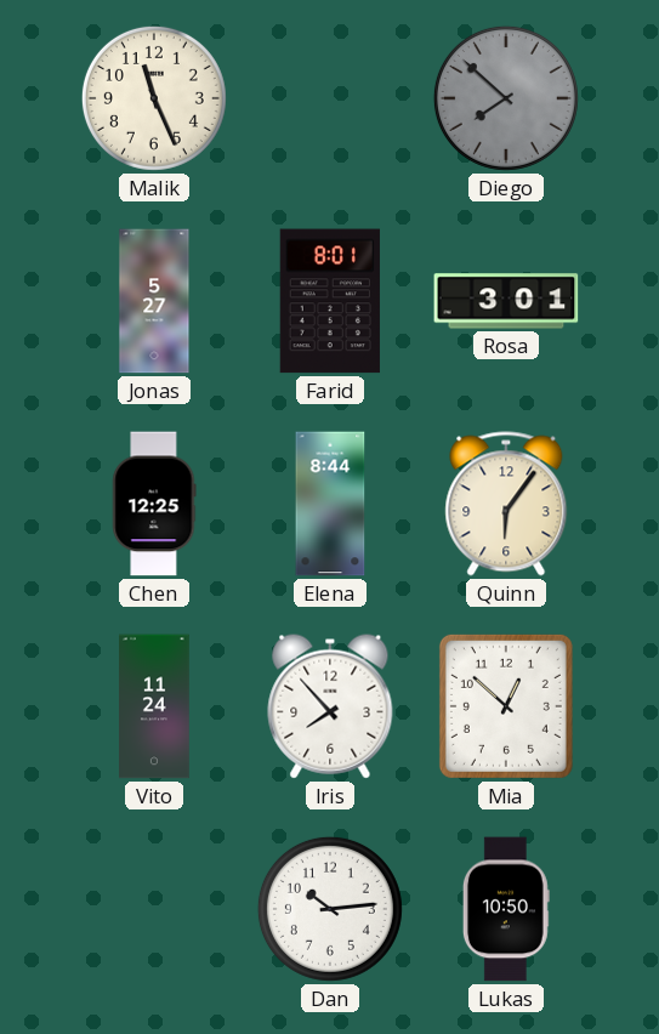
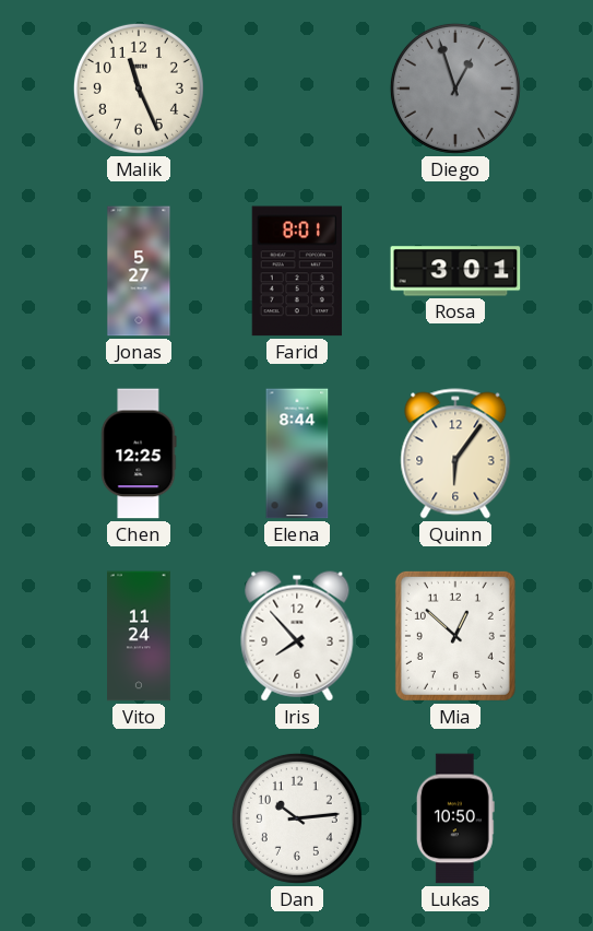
Diego: 7:52 -> 12:57
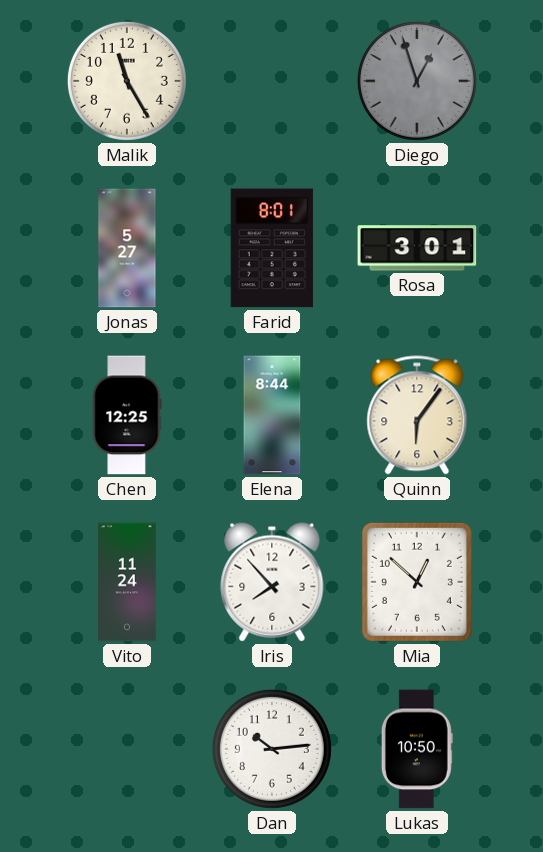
Malik: 11:26 -> 11:25
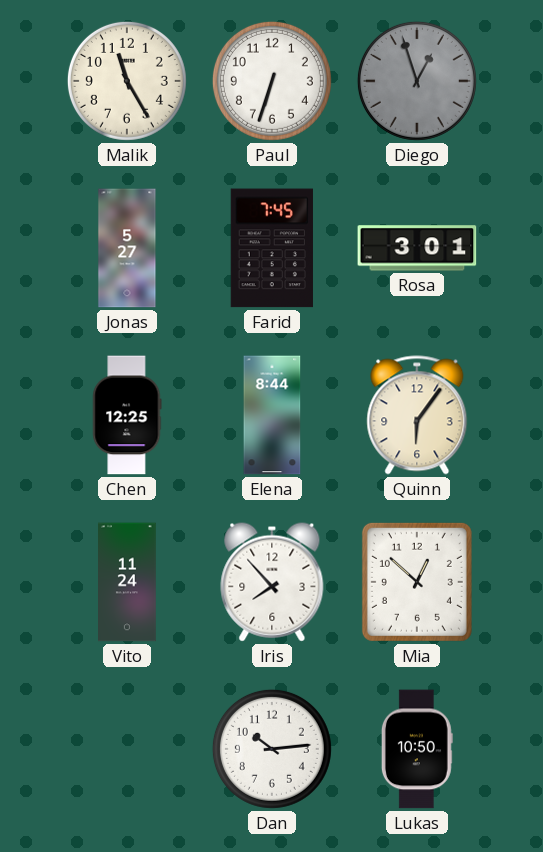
Paul: none -> 6:33
Farid: 8:01 -> 7:45
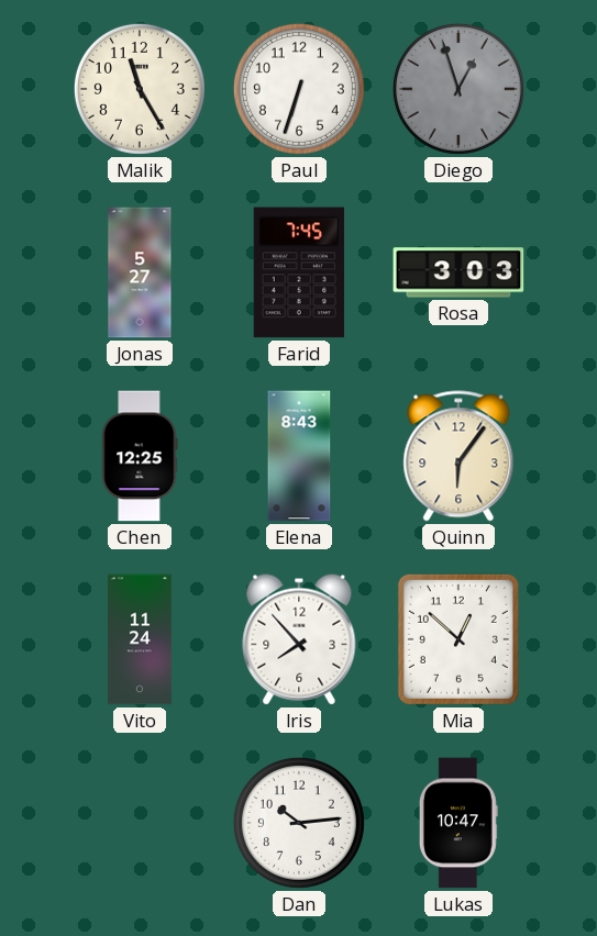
Rosa: 3:01 -> 3:03
Elena: 8:44 -> 8:43
Lukas: 10:50 -> 10:47
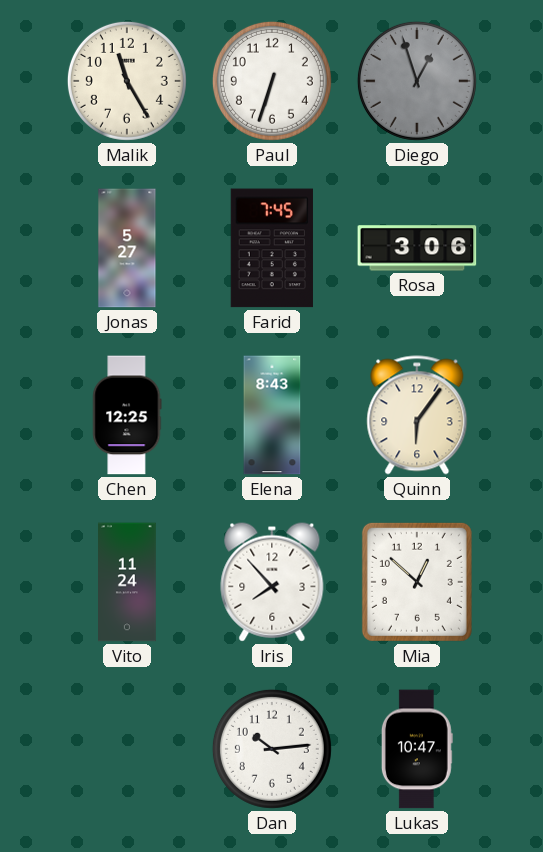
Rosa: 3:03 -> 3:06
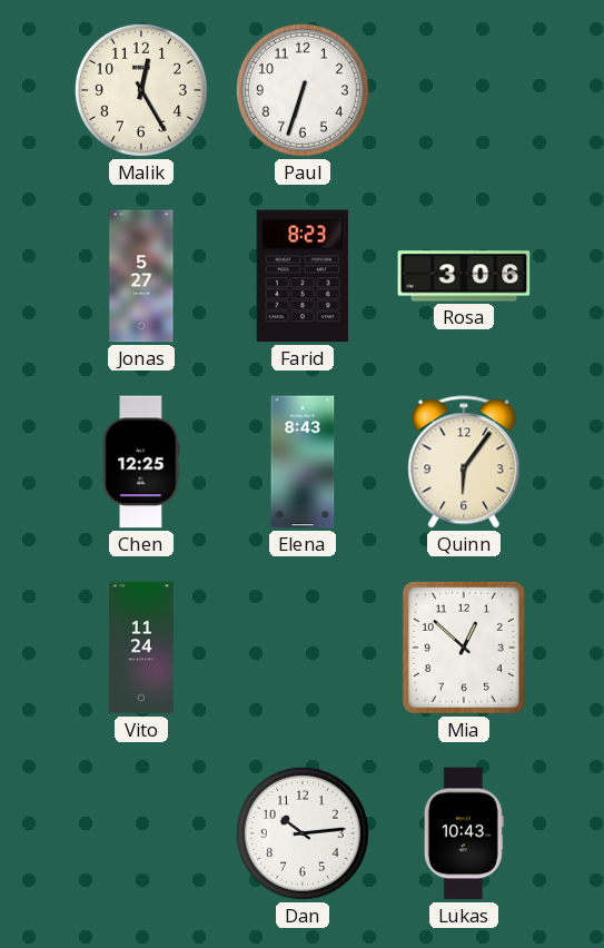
Malik: 11:25 -> 12:25
Diego: 12:57 -> none
Farid: 7:45 -> 8:23
Iris: 7:53 -> none
Lukas: 10:47 -> 10:43
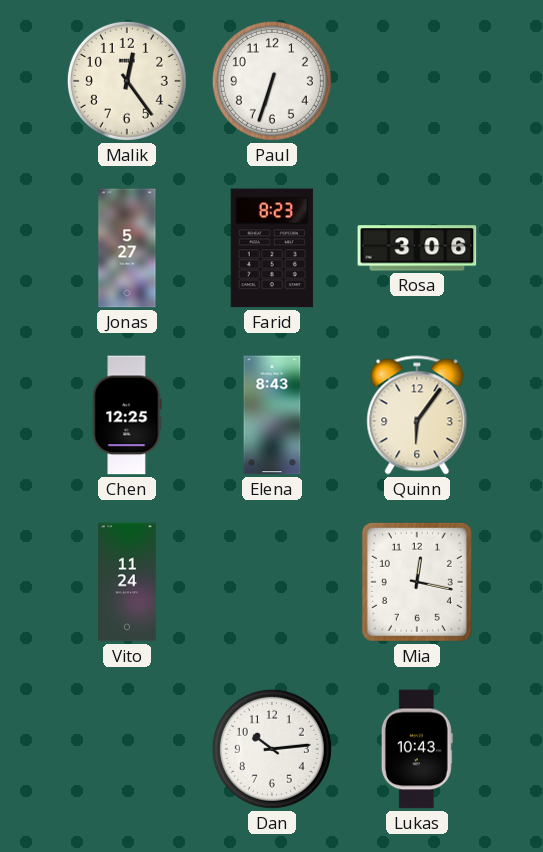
Malik: 12:25 -> 12:24
Mia: 12:52 -> 12:17
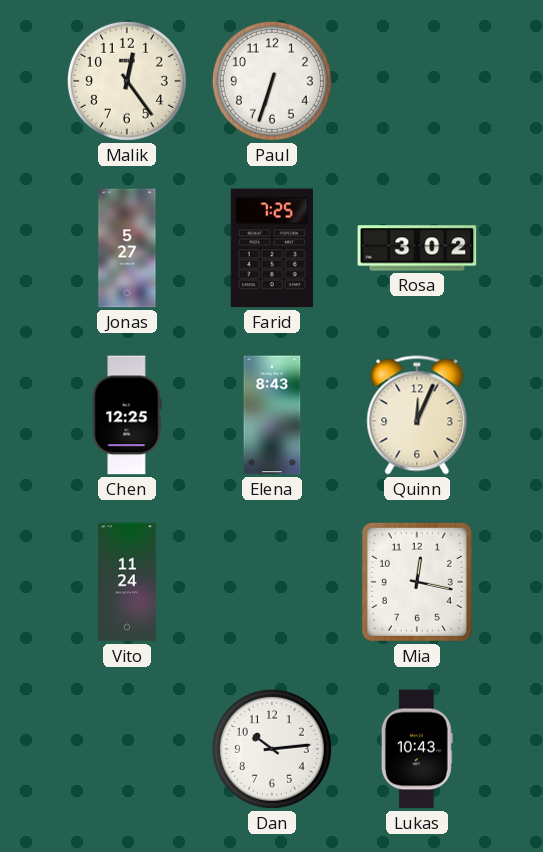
Farid: 8:23 -> 7:25
Rosa: 3:06 -> 3:02
Quinn: 6:06 -> 12:04
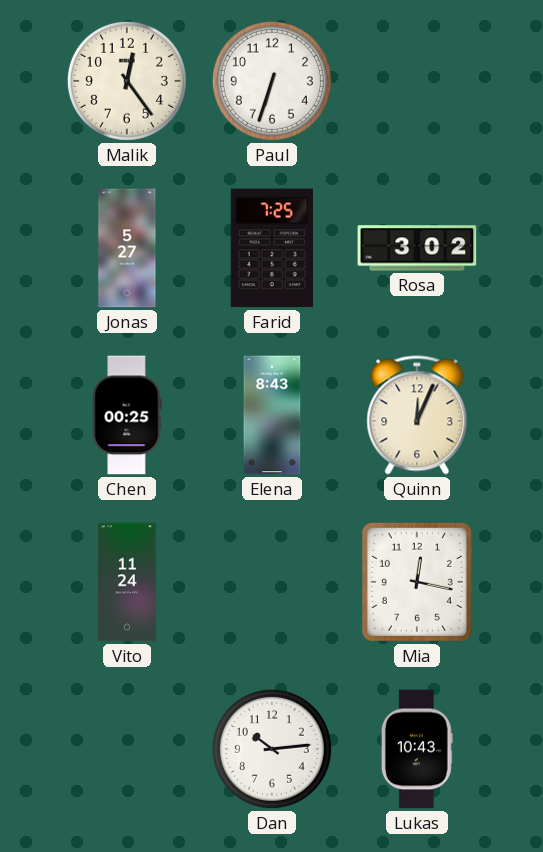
Chen: 12:25 -> 00:25
